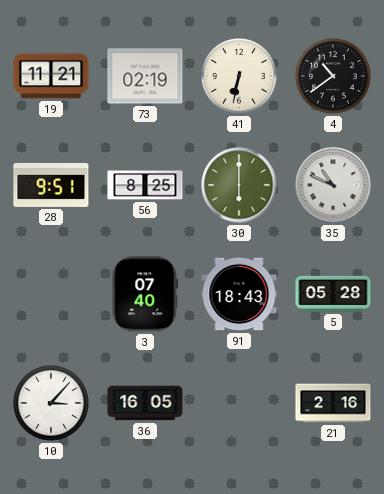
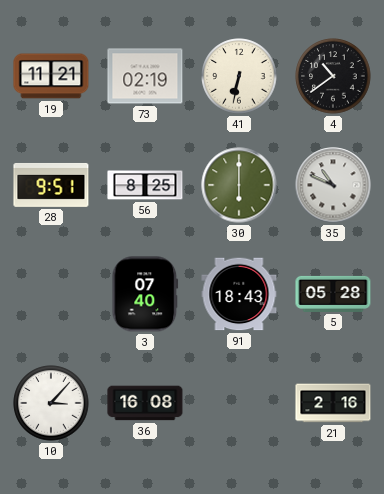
36: 16:05 -> 16:08
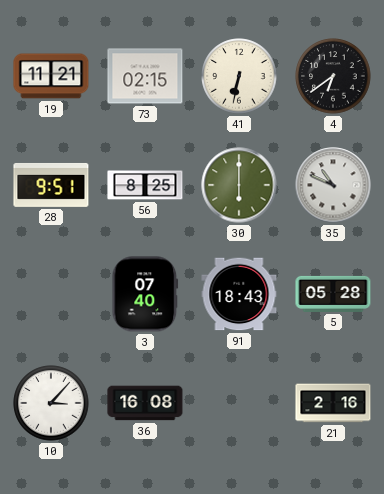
73: 02:19 -> 02:15
4: 10:39 -> 6:39
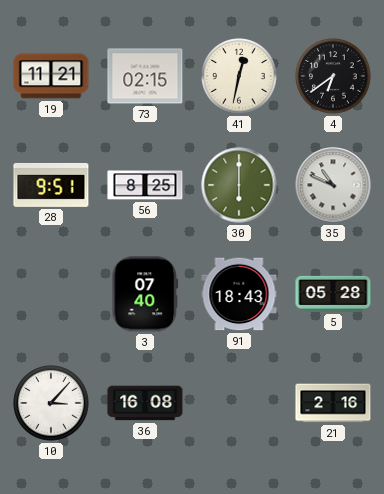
41: 6:32 -> 12:32
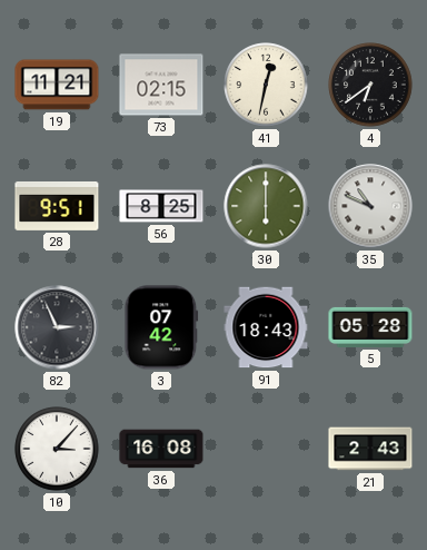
82: none -> 2:56
3: 07:40 -> 07:42
21: 2:16 -> 2:43
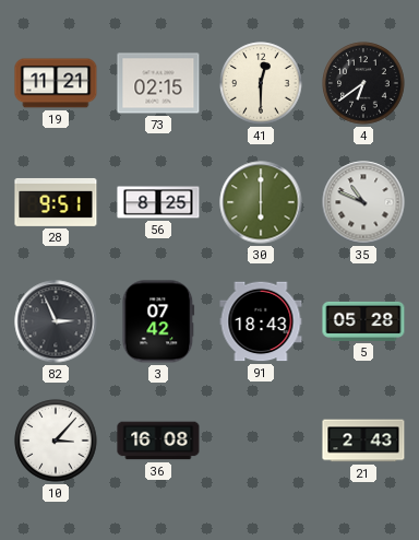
41: 12:32 -> 12:30
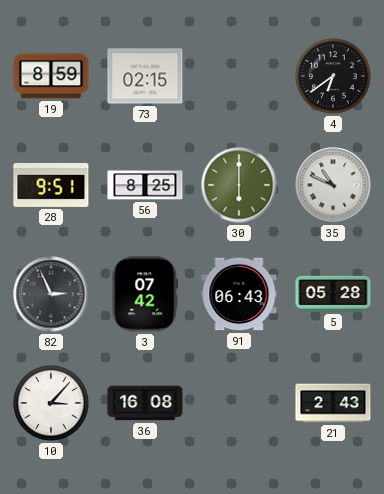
19: 11:21 -> 8:59
41: 12:30 -> none
91: 18:43 -> 06:43
